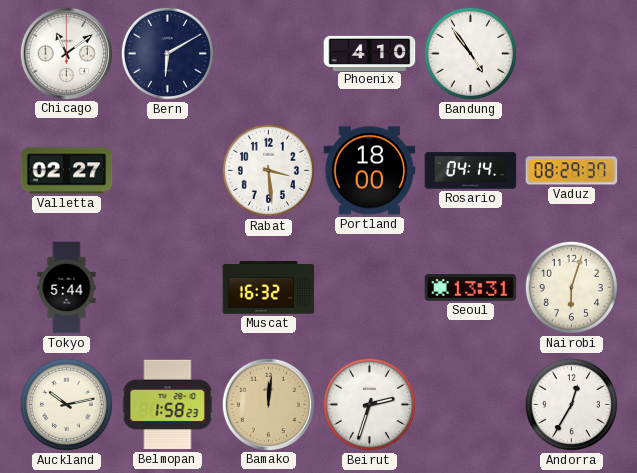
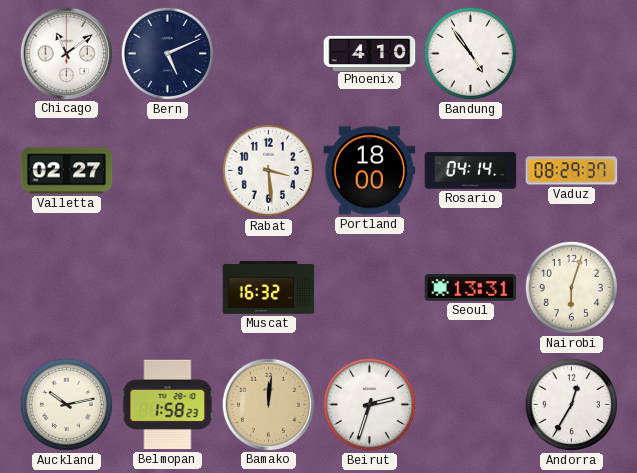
Bern: 6:10 -> 5:11
Tokyo: 5:44 -> none
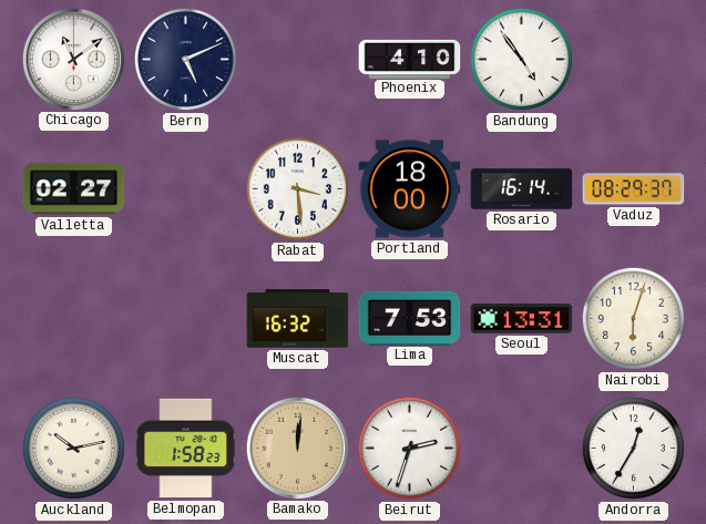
Rosario: 04:14 -> 16:14
Lima: none -> 7:53
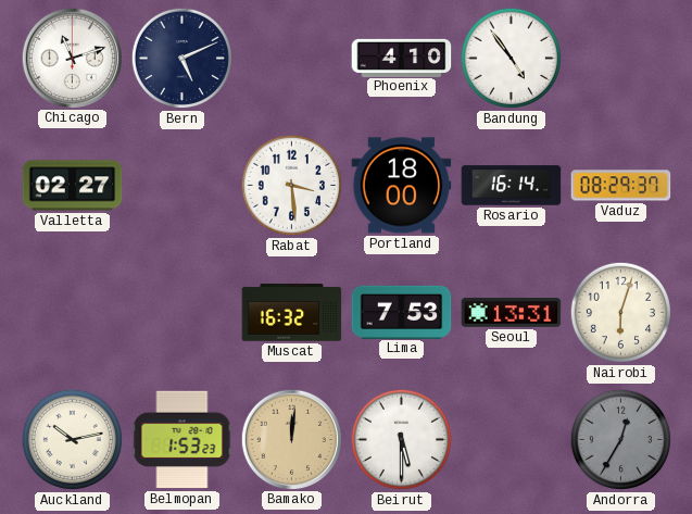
Chicago: 11:09 -> 11:12
Belmopan: 1:58 -> 1:53
Beirut: 2:33 -> 5:30
Andorra dial: white -> grey
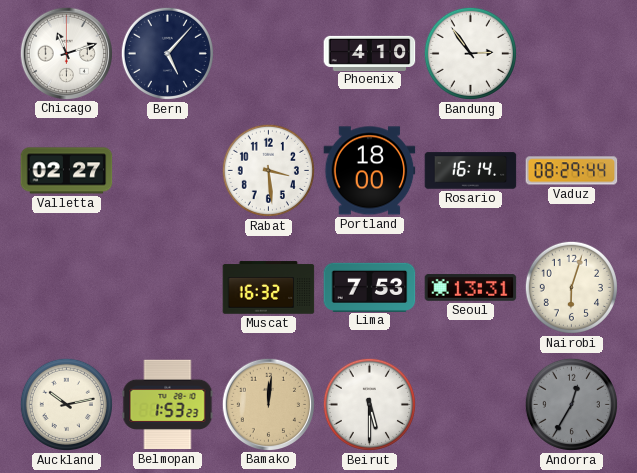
Bern: 5:11 -> 5:07
Bandung: 4:54 -> 2:54
Vaduz: 08:29:37 -> 08:29:44
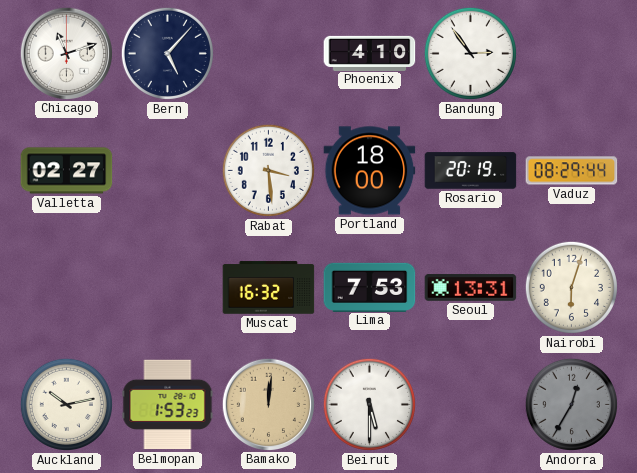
Rosario: 16:14 -> 20:19
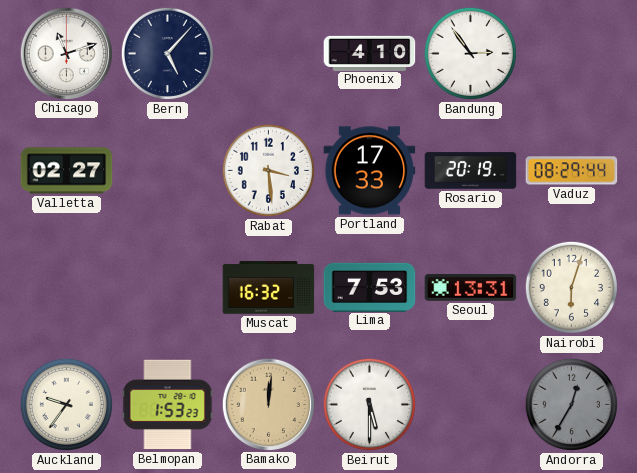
Portland: 18:00 -> 17:33
Auckland: 10:13 -> 9:36
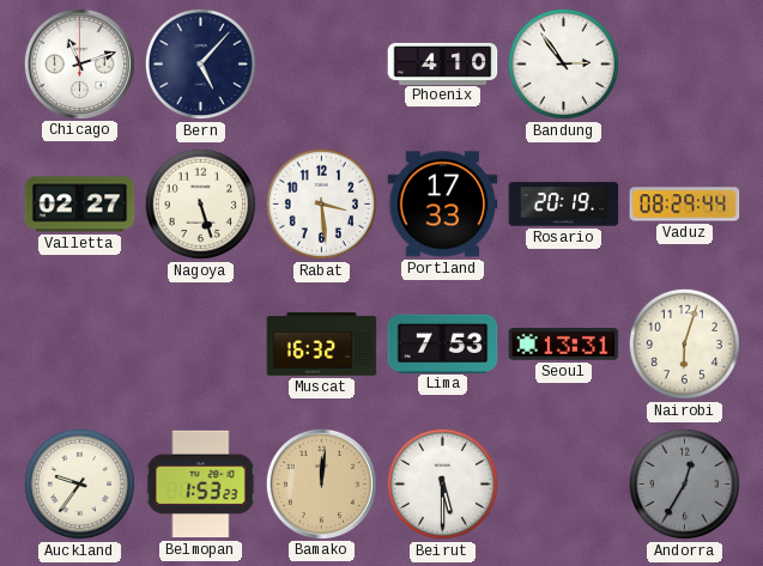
Nagoya: none -> 5:27
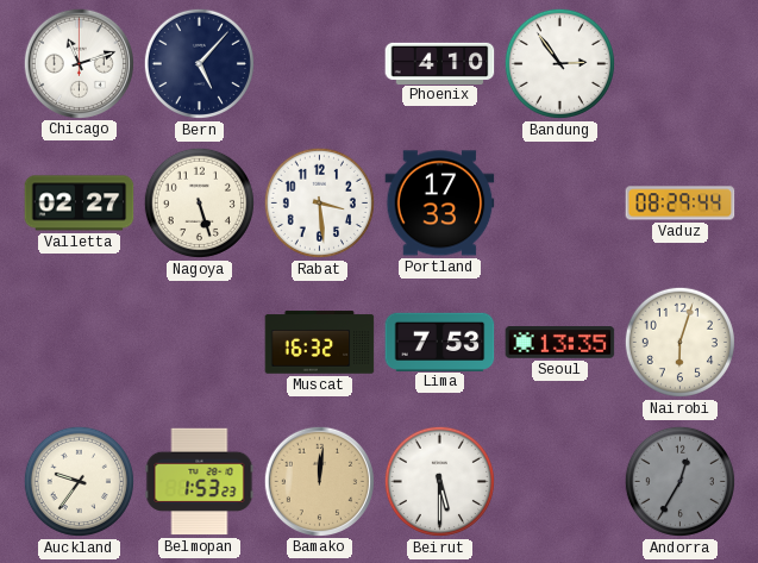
Rosario: 20:19 -> none
Seoul: 13:31 -> 13:35
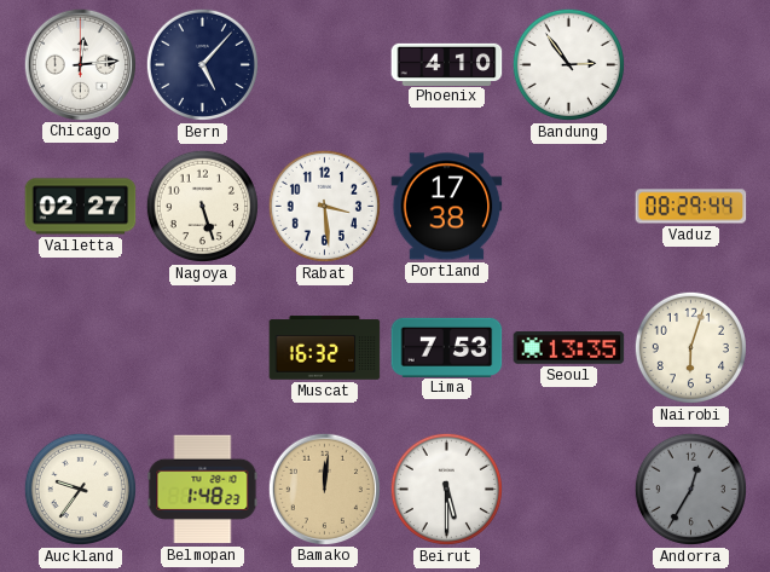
Chicago: 11:12 -> 12:14
Portland: 17:33 -> 17:38
Belmopan: 1:53 -> 1:48
